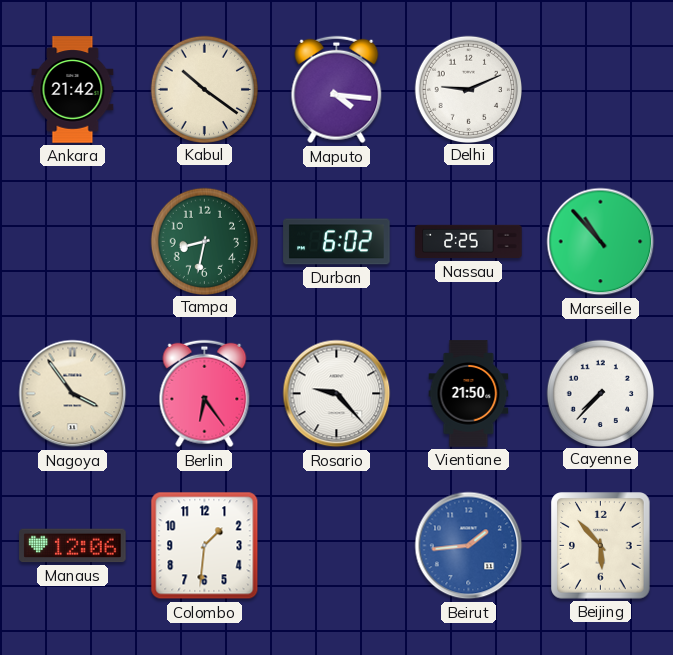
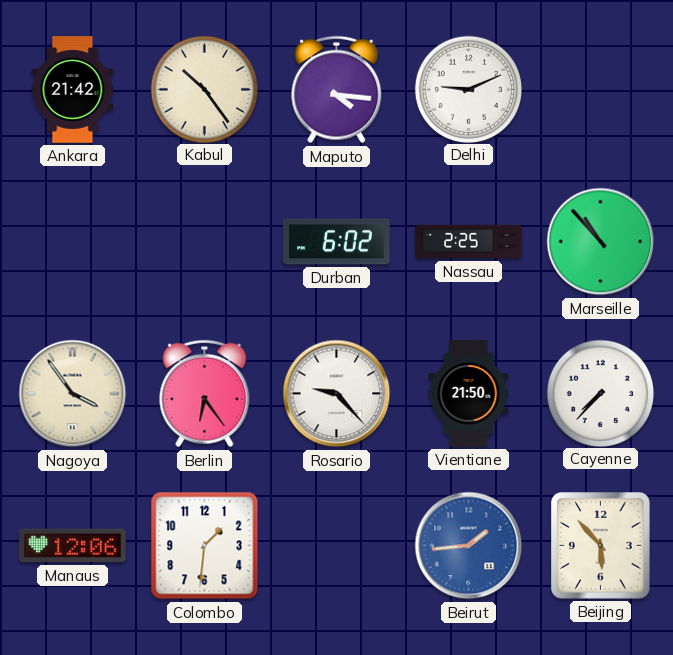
Kabul: 10:21 -> 10:24
Tampa: 8:32 -> none
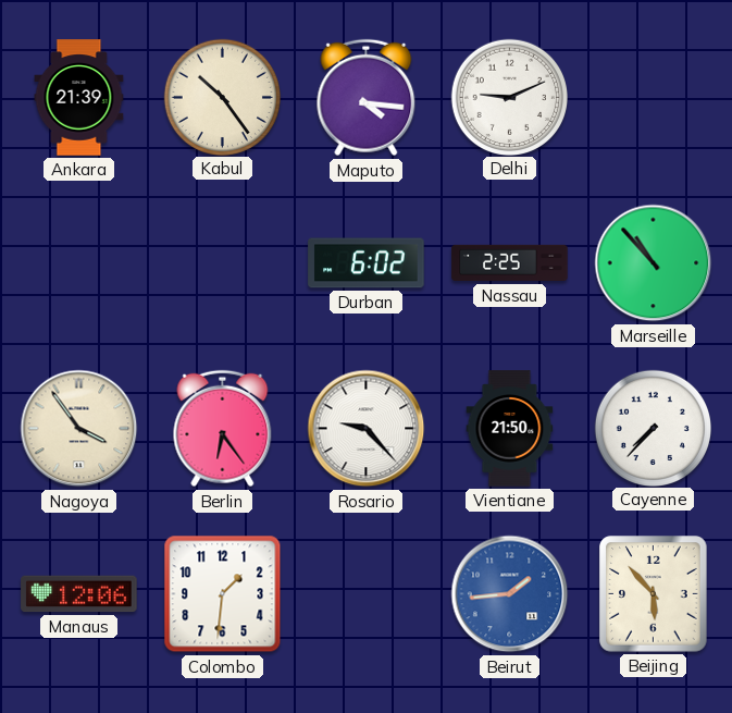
Ankara: 21:42 -> 21:39
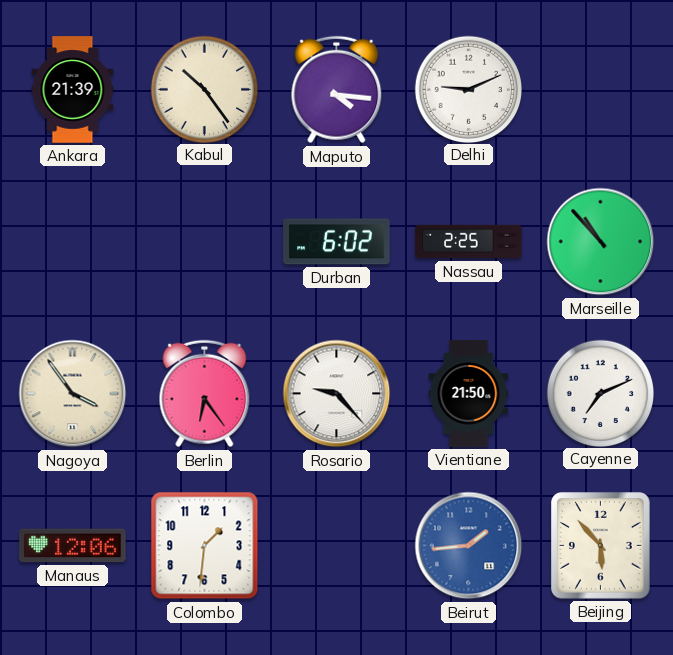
Cayenne: 7:37 -> 7:11
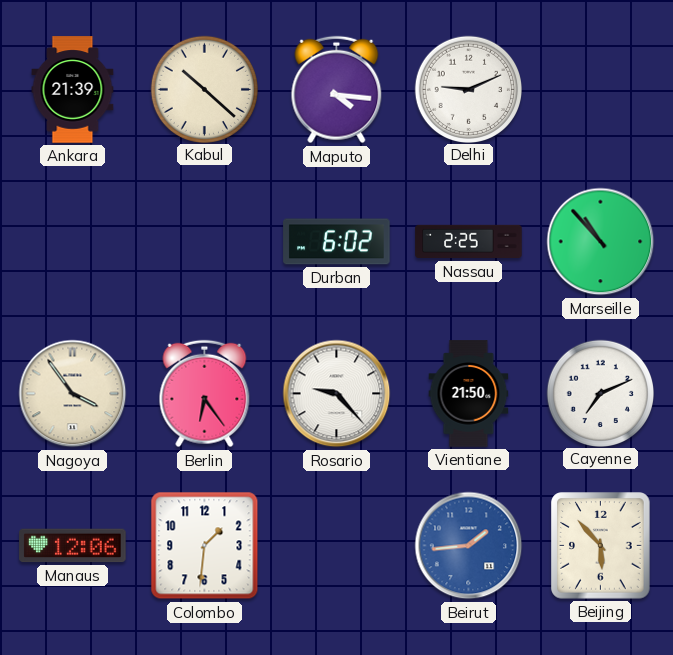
Kabul: 10:24 -> 10:22
